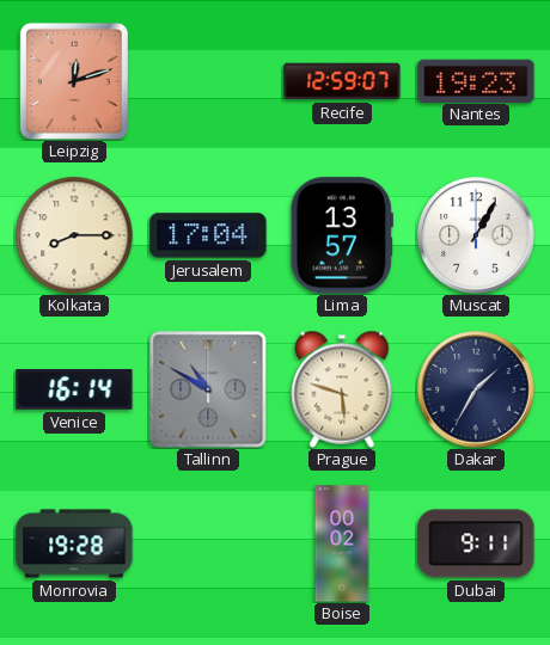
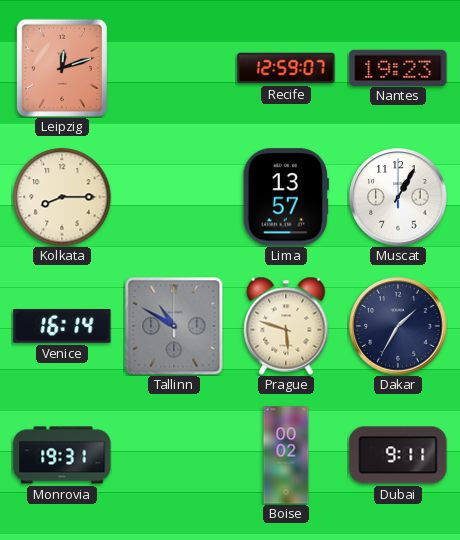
Jerusalem: 17:04 -> none
Monrovia: 19:28 -> 19:31
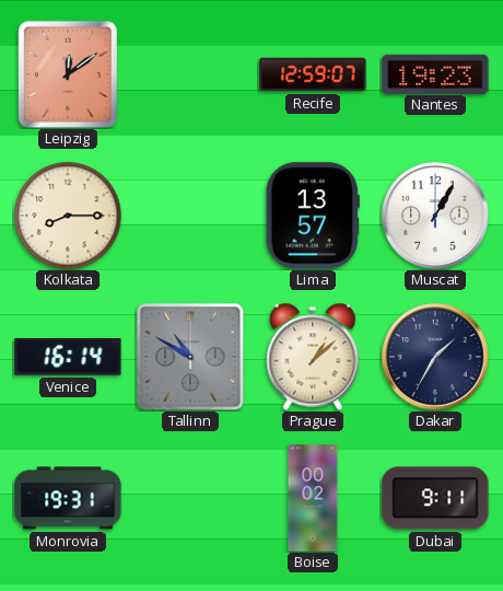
Leipzig: 12:12 -> 12:09
Prague: 5:48 -> 1:08
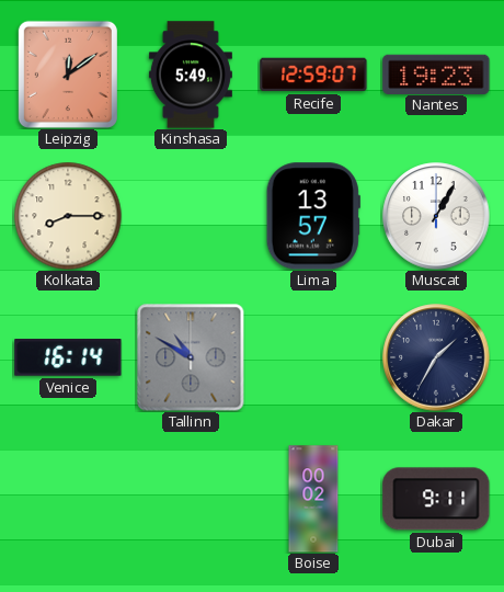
Kinshasa: none -> 5:49
Prague: 1:08 -> none
Monrovia: 19:31 -> none
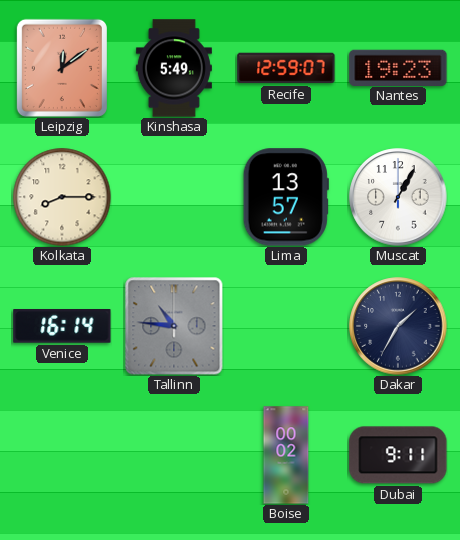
Tallinn: 10:50 -> 10:46
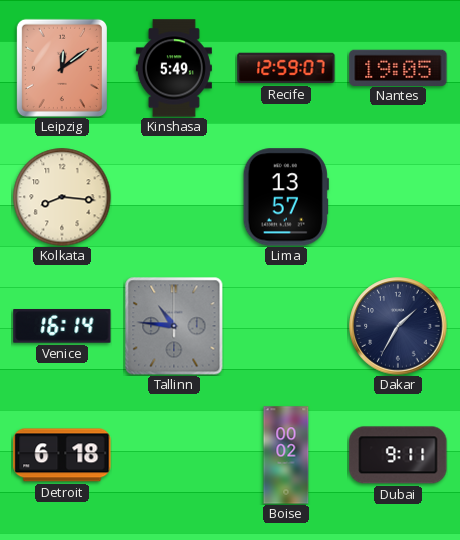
Nantes: 19:23 -> 19:05
Kolkata: 8:15 -> 8:16
Muscat: 1:05 -> none
Detroit: none -> 6:18
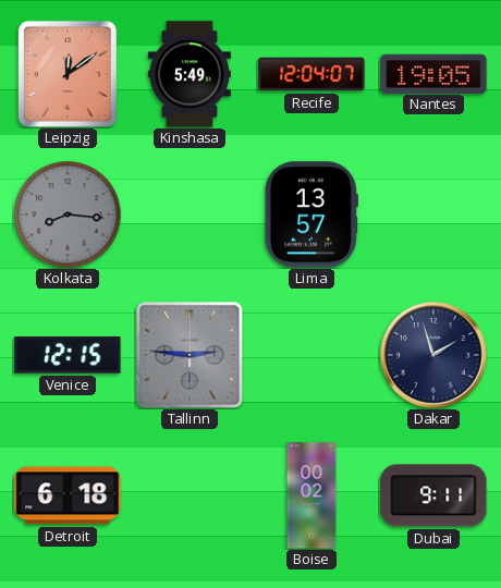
Recife: 12:59 -> 12:04
Kolkata dial: cream -> grey
Venice: 16:14 -> 12:15
Tallinn: 10:46 -> 2:46
Dakar: 1:35 -> 1:57
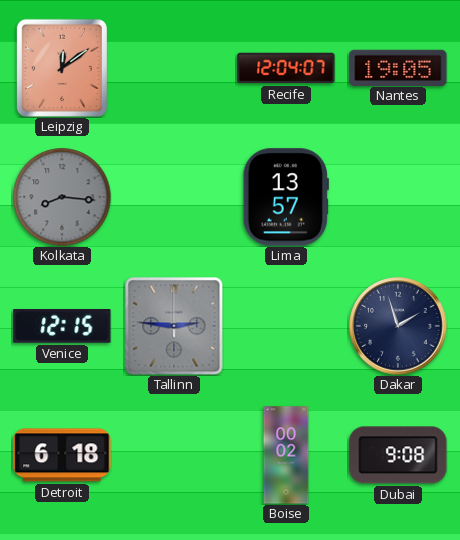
Kinshasa: 5:49 -> none
Dubai: 9:11 -> 9:08
